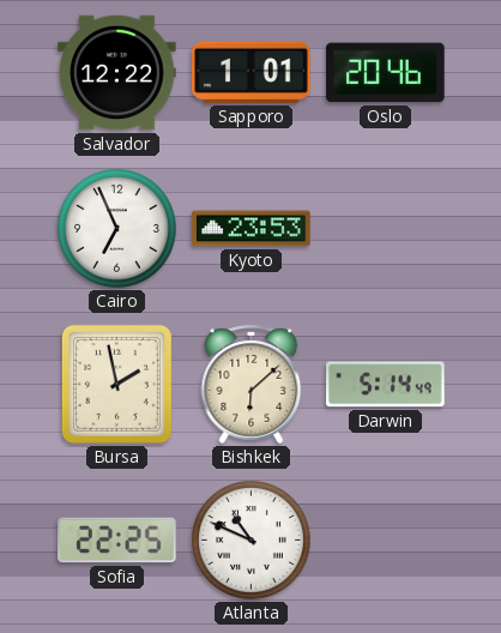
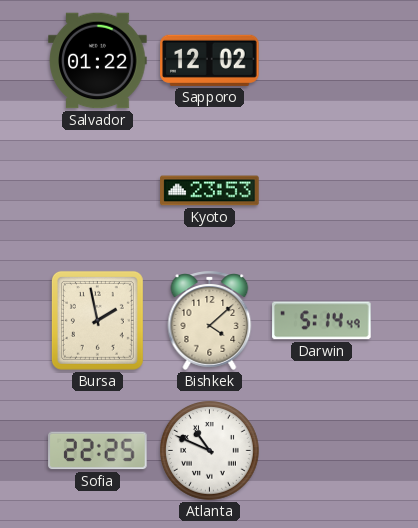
Salvador: 12:22 -> 01:22
Sapporo: 1:01 -> 12:02
Oslo: 20:46 -> none
Cairo: 6:56 -> none
Bishkek: 6:08 -> 4:08
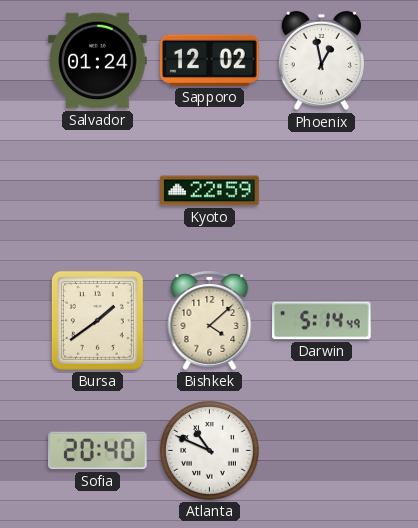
Salvador: 01:22 -> 01:24
Phoenix: none -> 12:58
Kyoto: 23:53 -> 22:59
Bursa: 1:58 -> 1:39
Sofia: 22:25 -> 20:40
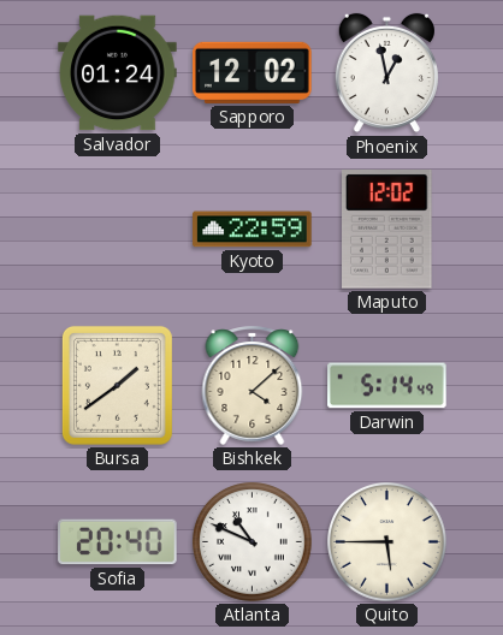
Maputo: none -> 12:02
Quito: none -> 5:45
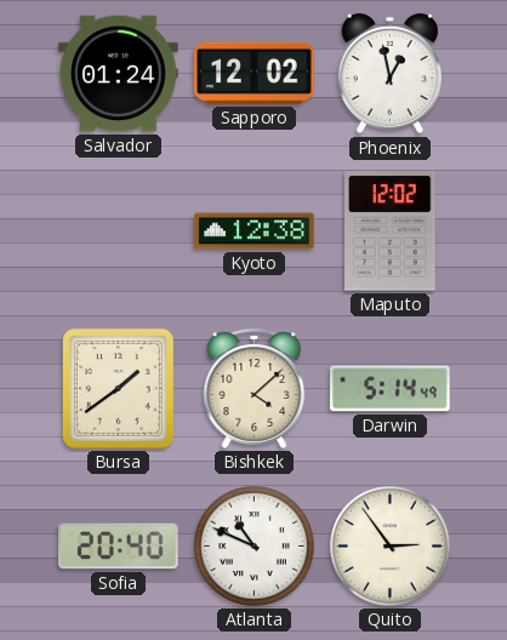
Kyoto: 22:59 -> 12:38
Quito: 5:45 -> 2:54
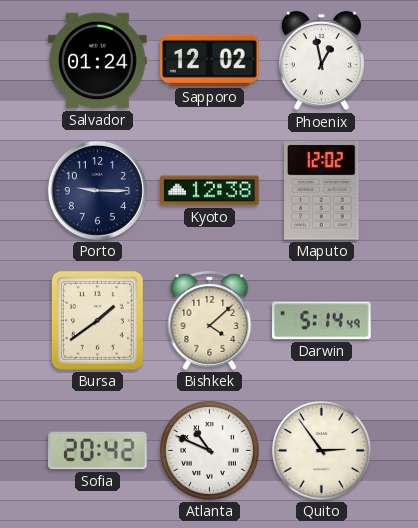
Porto: none -> 9:15
Sofia: 20:40 -> 20:42
